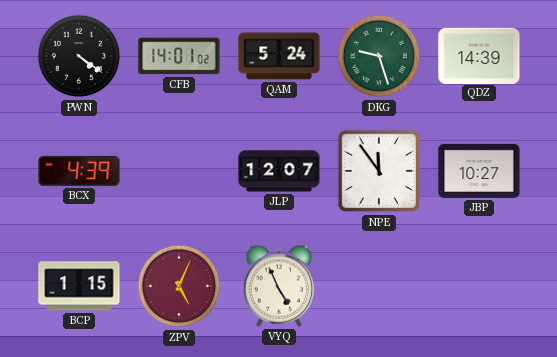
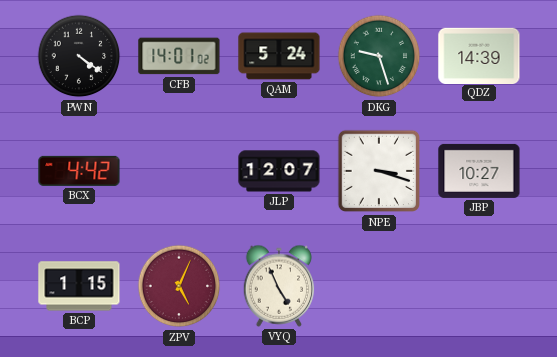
BCX: 4:39 -> 4:42
NPE: 11:54 -> 3:18
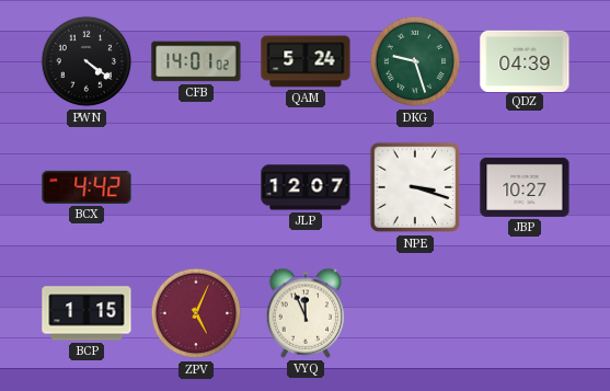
QDZ: 14:39 -> 04:39
VYQ: 4:56 -> 11:56
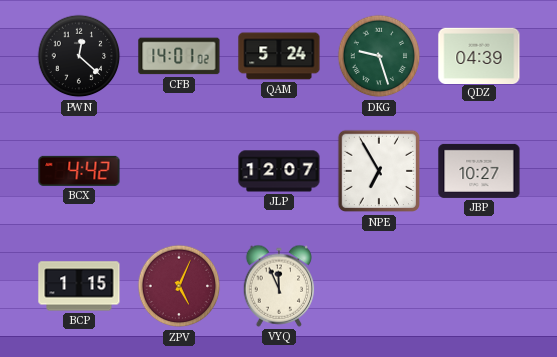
PWN: 4:21 -> 12:22
NPE: 3:18 -> 6:55
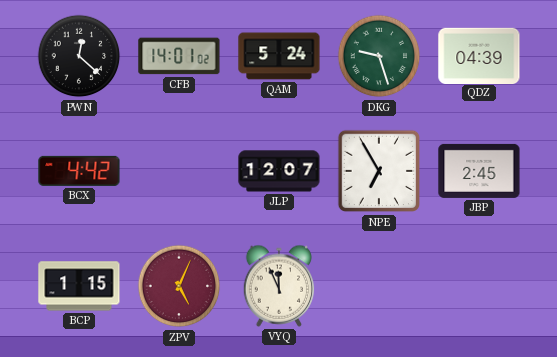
JBP: 10:27 -> 2:45
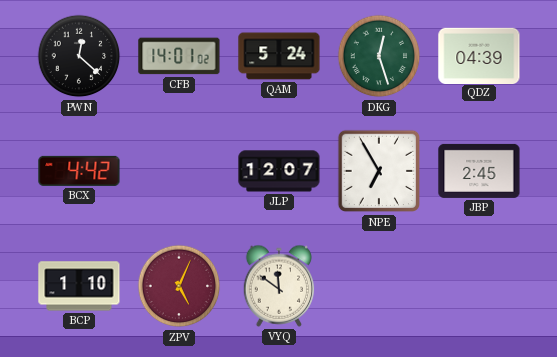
DKG: 9:27 -> 12:27
BCP: 1:15 -> 1:10
VYQ: 11:56 -> 11:51
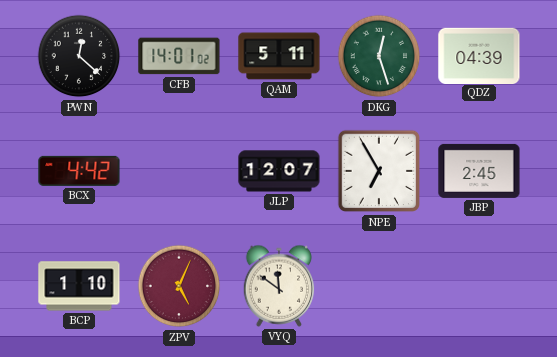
QAM: 5:24 -> 5:11
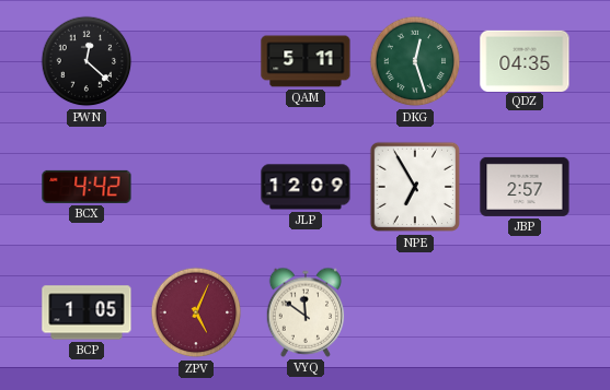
CFB: 14:01 -> none
QDZ: 04:39 -> 04:35
JLP: 12:07 -> 12:09
JBP: 2:45 -> 2:57
BCP: 1:10 -> 1:05
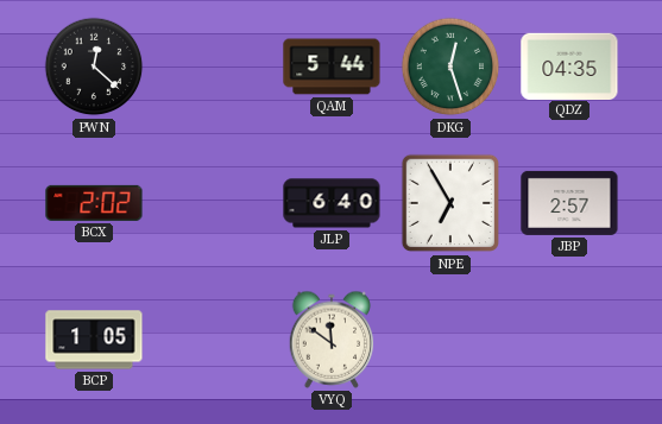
QAM: 5:11 -> 5:44
BCX: 4:42 -> 2:02
JLP: 12:09 -> 6:40
ZPV: 5:04 -> none
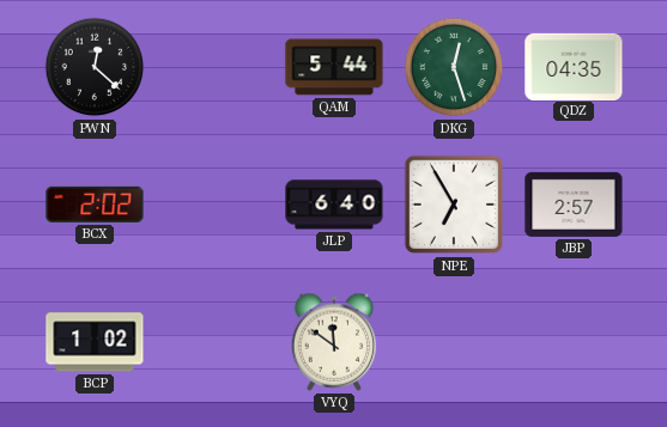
BCP: 1:05 -> 1:02
